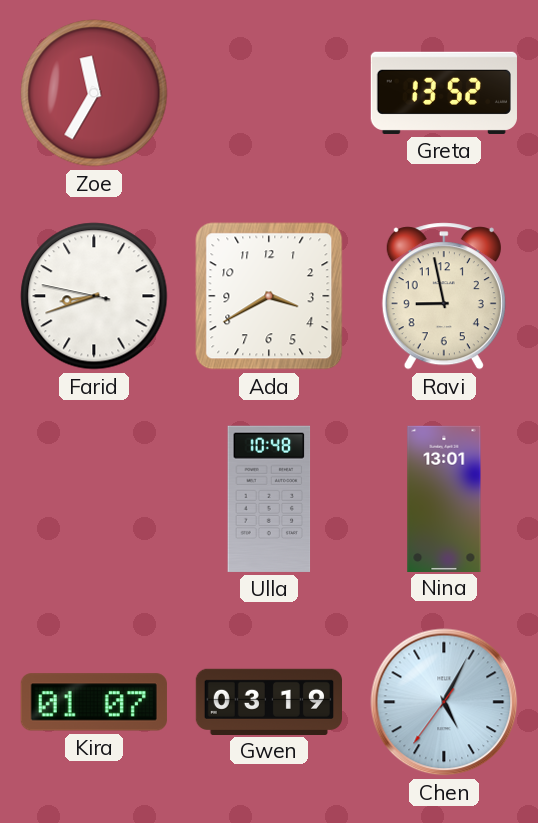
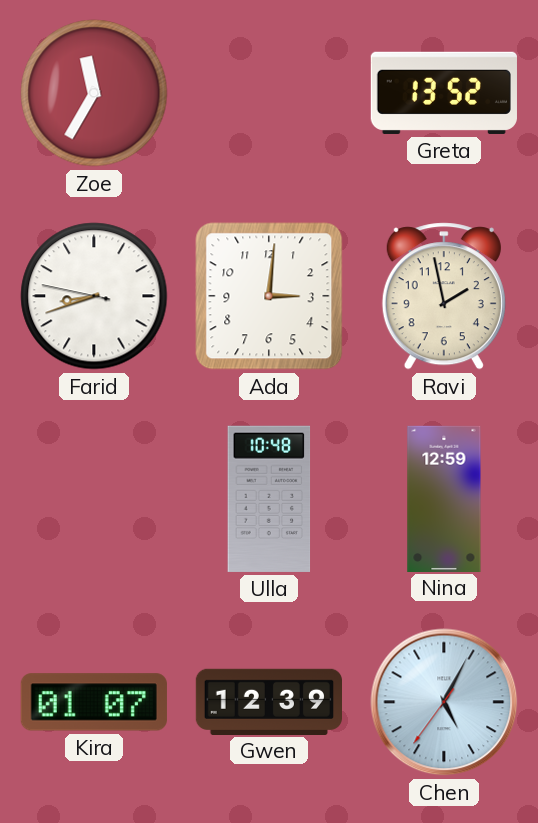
Ada: 3:40 -> 3:01
Ravi: 8:58 -> 1:58
Nina: 13:01 -> 12:59
Gwen: 03:19 -> 12:39
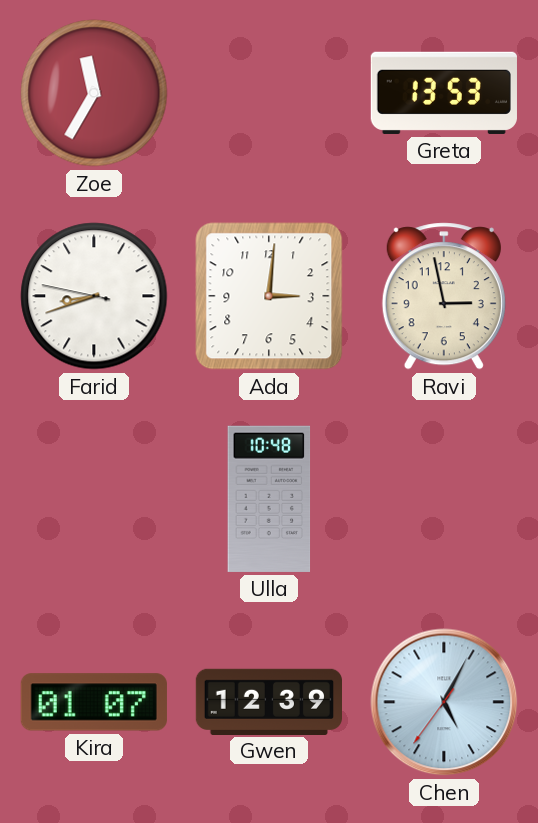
Greta: 13:52 -> 13:53
Ravi: 1:58 -> 2:58
Nina: 12:59 -> none
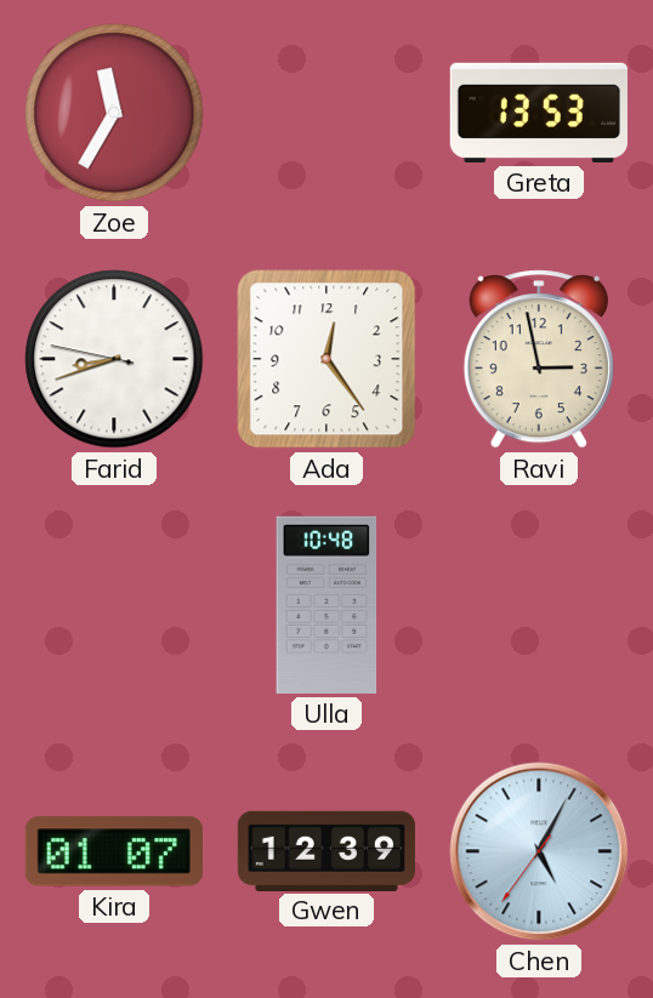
Ada: 3:01 -> 12:24
